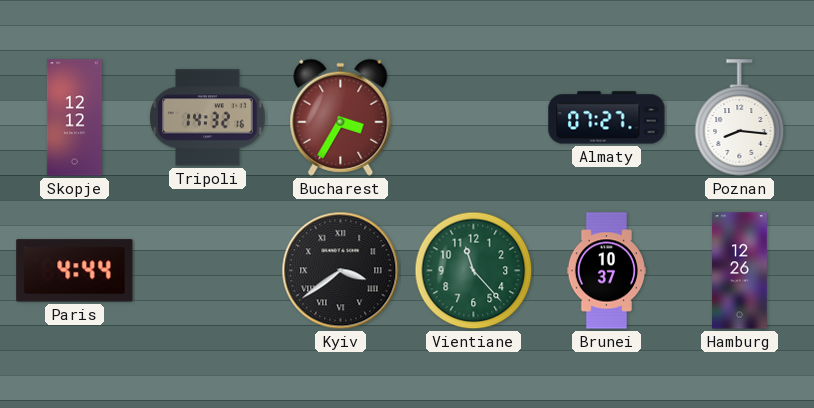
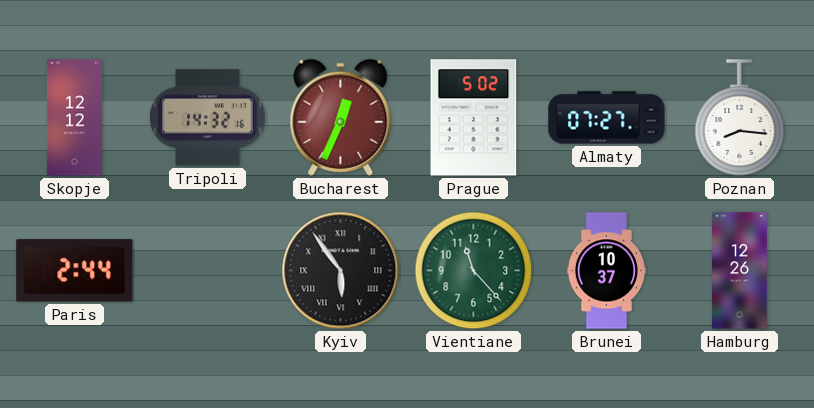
Bucharest: 3:35 -> 12:34
Prague: none -> 5:02
Paris: 4:44 -> 2:44
Kyiv: 3:39 -> 5:54
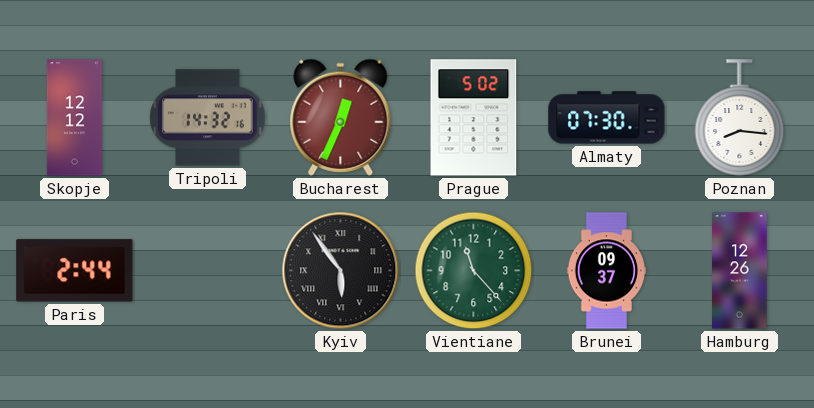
Almaty: 07:27 -> 07:30
Brunei: 10:37 -> 09:37
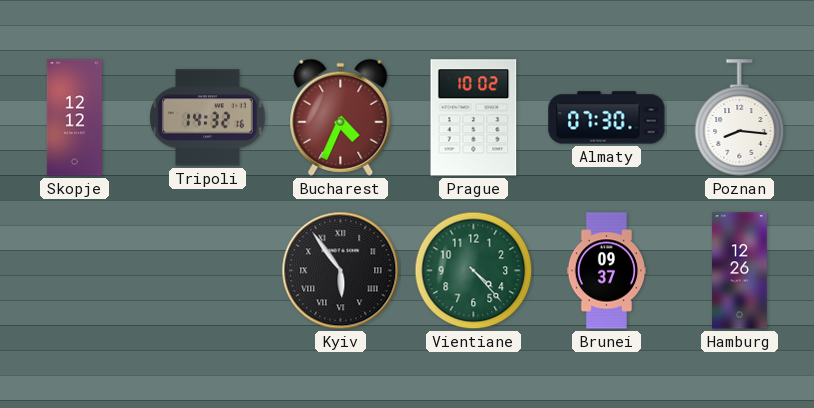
Bucharest: 12:34 -> 4:34
Prague: 5:02 -> 10:02
Paris: 2:44 -> none
Vientiane: 11:23 -> 4:23
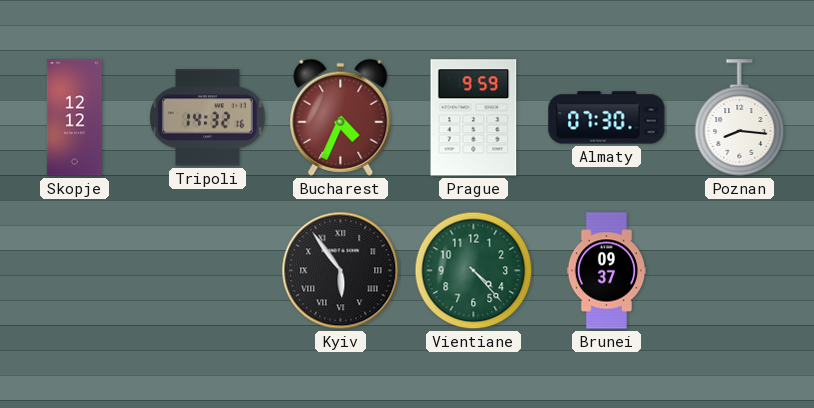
Prague: 10:02 -> 9:59
Hamburg: 12:26 -> none
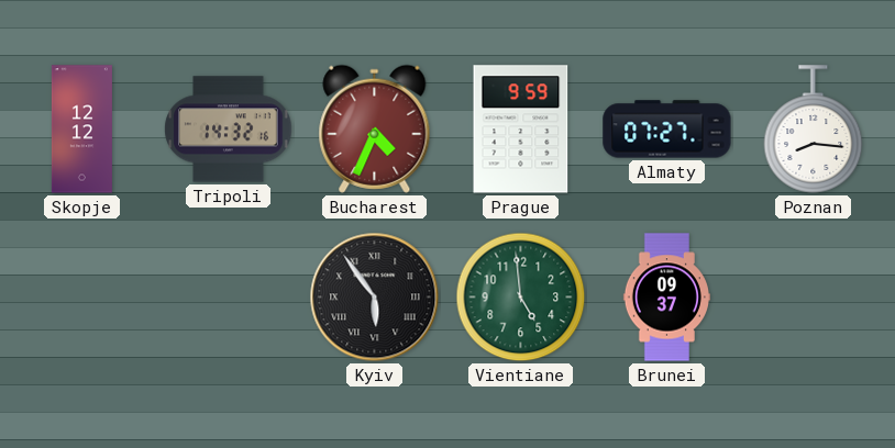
Almaty: 07:30 -> 07:27
Vientiane: 4:23 -> 4:59
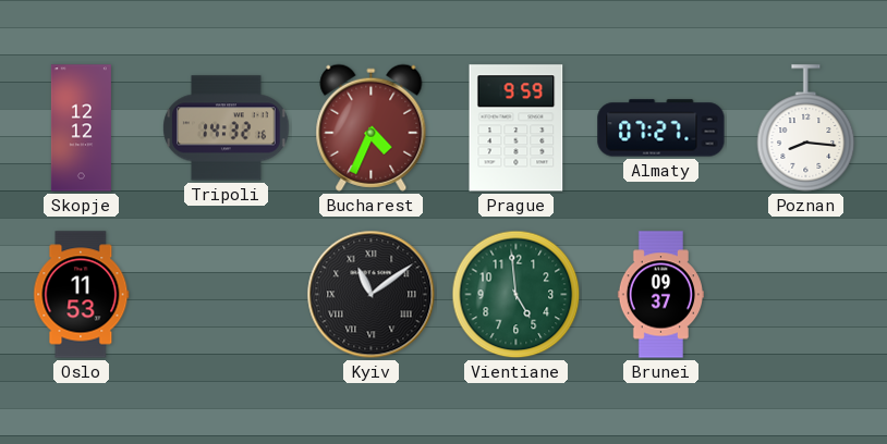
Oslo: none -> 11:53
Kyiv: 5:54 -> 11:09
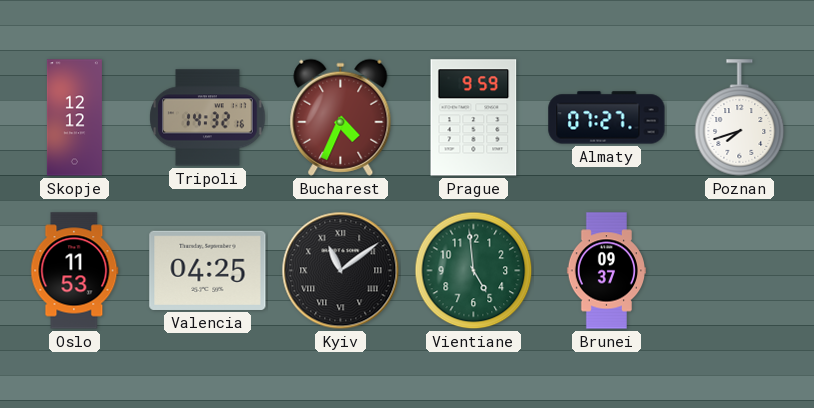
Poznan: 8:16 -> 7:42
Valencia: none -> 04:25
